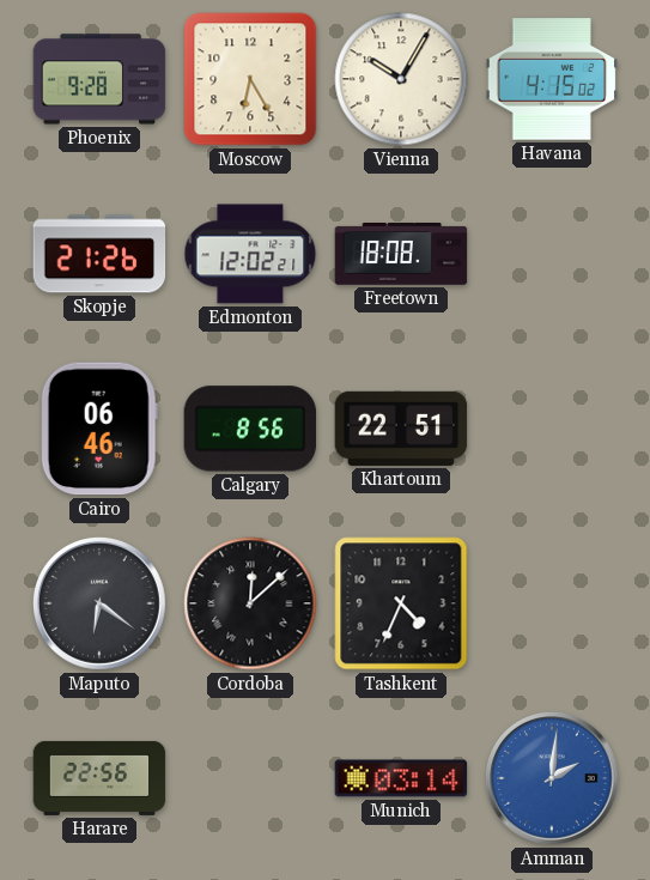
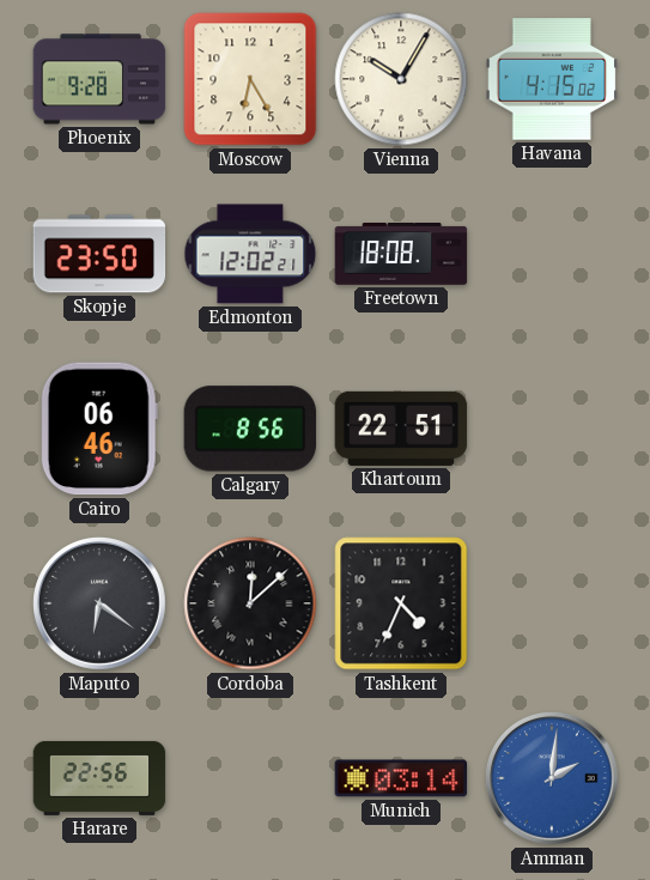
Skopje: 21:26 -> 23:50
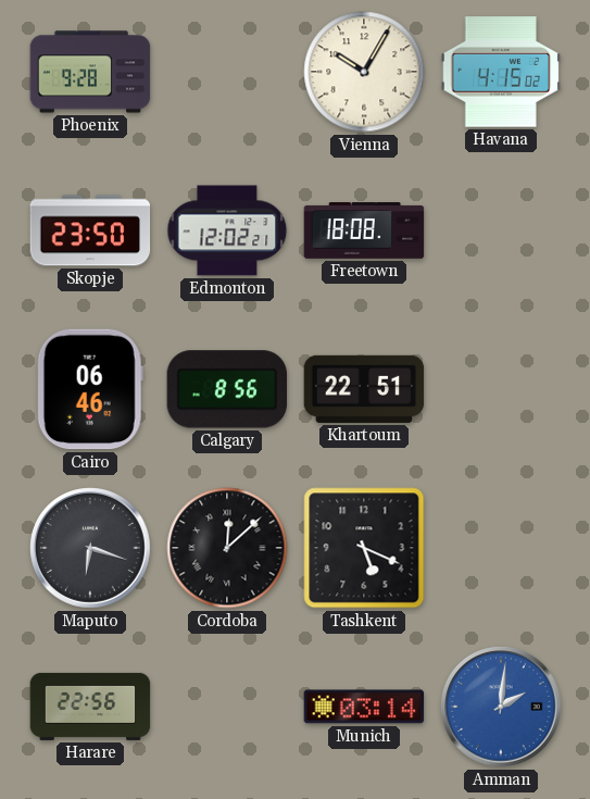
Moscow: 6:25 -> none
Maputo: 6:21 -> 6:18
Tashkent: 4:34 -> 5:19
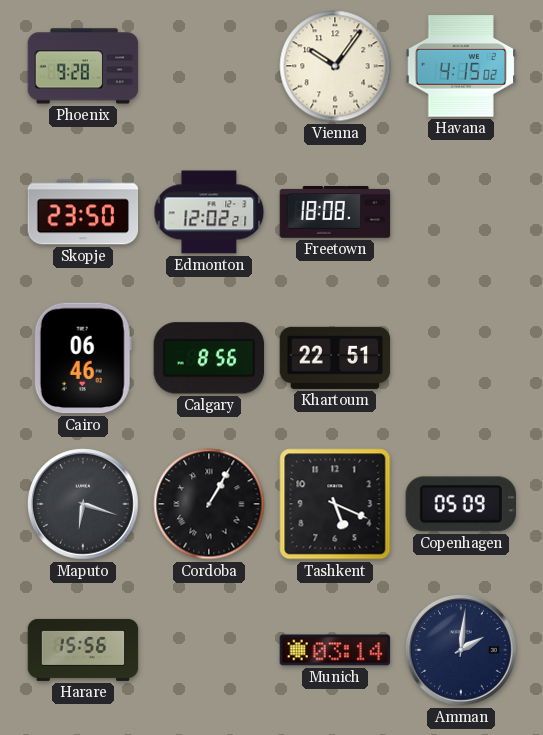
Vienna: 10:05 -> 10:06
Cordoba: 12:08 -> 1:05
Copenhagen: none -> 05:09
Harare: 22:56 -> 15:56
Amman dial: blue -> navy
